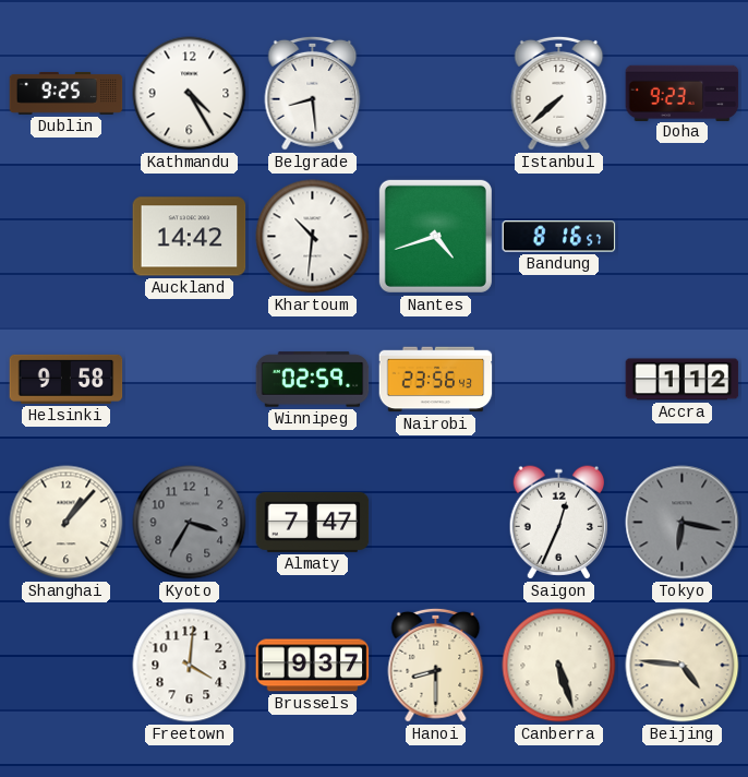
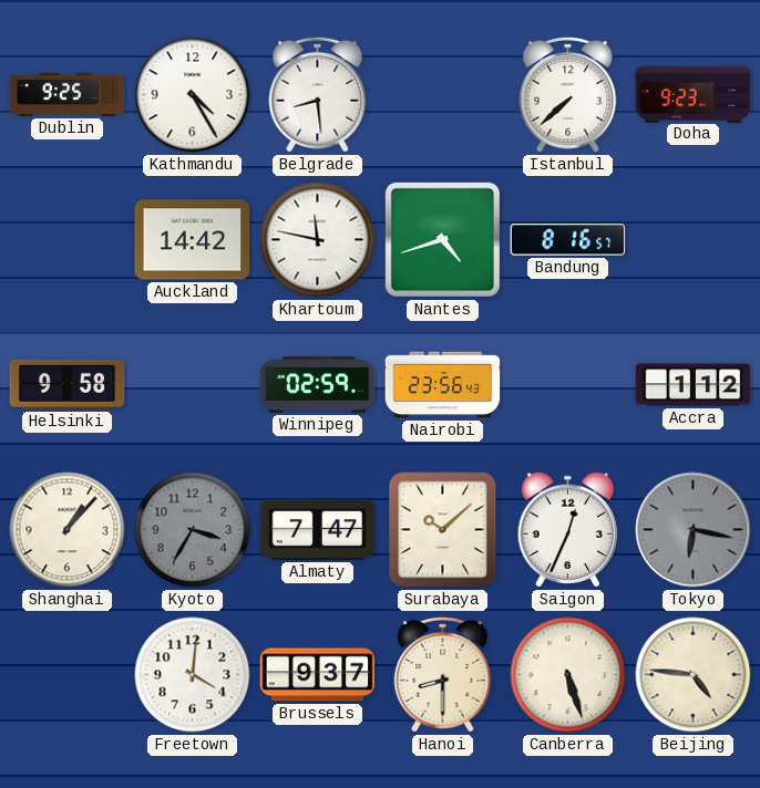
Khartoum: 10:31 -> 11:47
Surabaya: none -> 10:08
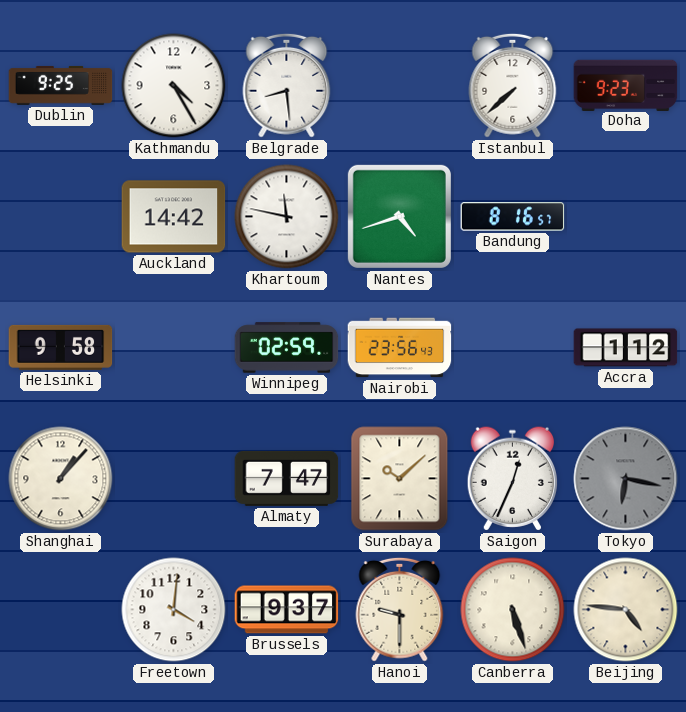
Kyoto: 3:35 -> none
Hanoi: 8:30 -> 9:30
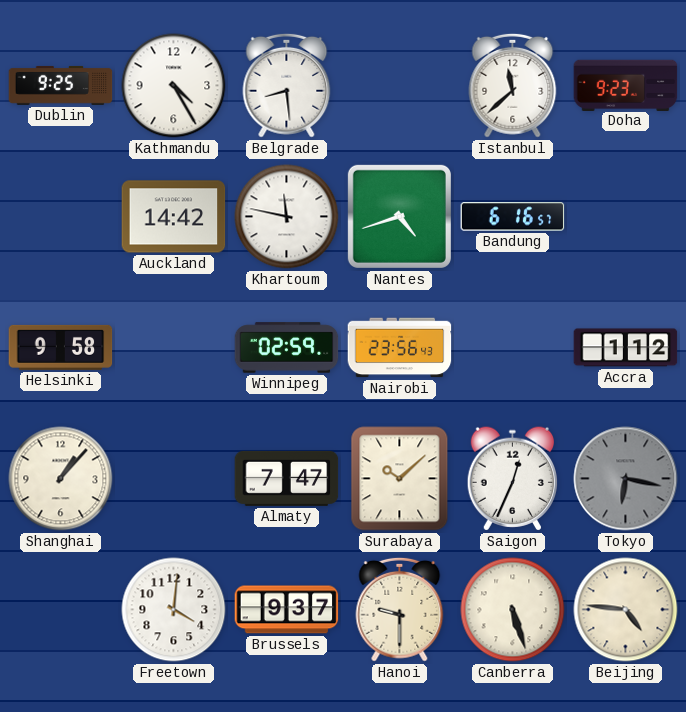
Istanbul: 7:38 -> 11:38
Bandung: 8:16 -> 6:16
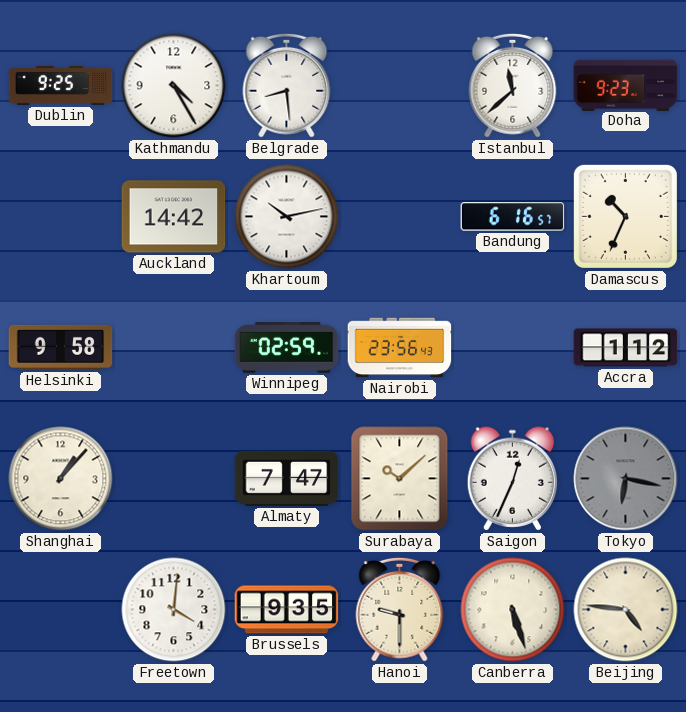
Khartoum: 11:47 -> 10:13
Nantes: 4:42 -> none
Damascus: none -> 10:34
Brussels: 9:37 -> 9:35
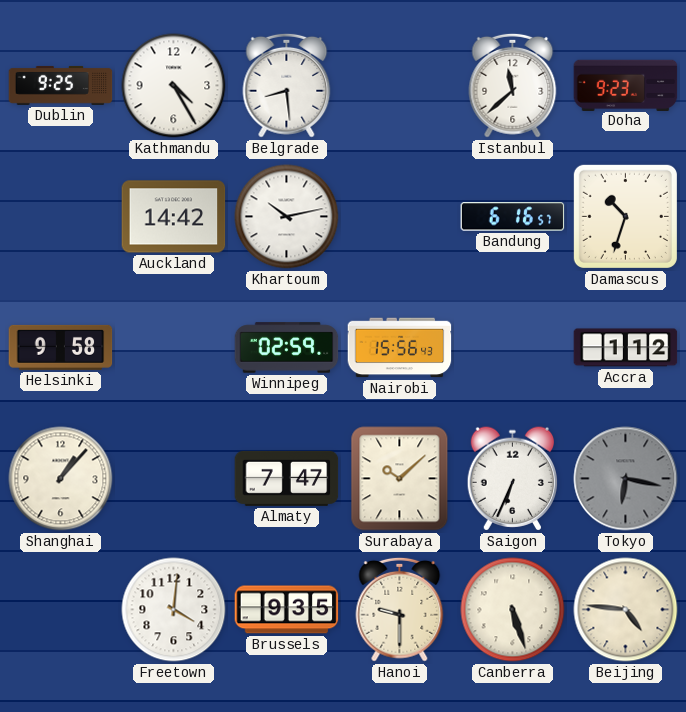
Damascus: 10:34 -> 10:33
Nairobi: 23:56 -> 15:56
Saigon: 12:34 -> 6:34
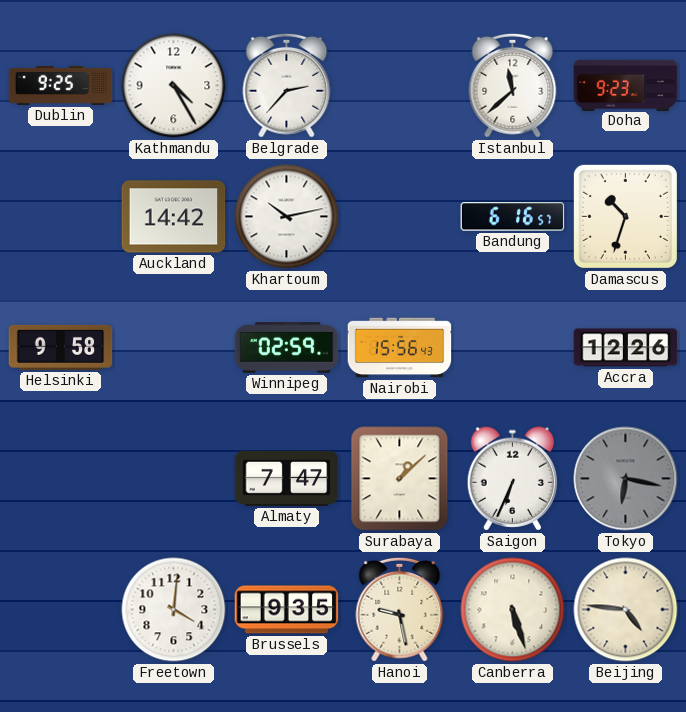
Belgrade: 8:29 -> 2:37
Accra: 1:12 -> 12:26
Shanghai: 1:07 -> none
Surabaya: 10:08 -> 1:08
Hanoi: 9:30 -> 9:28
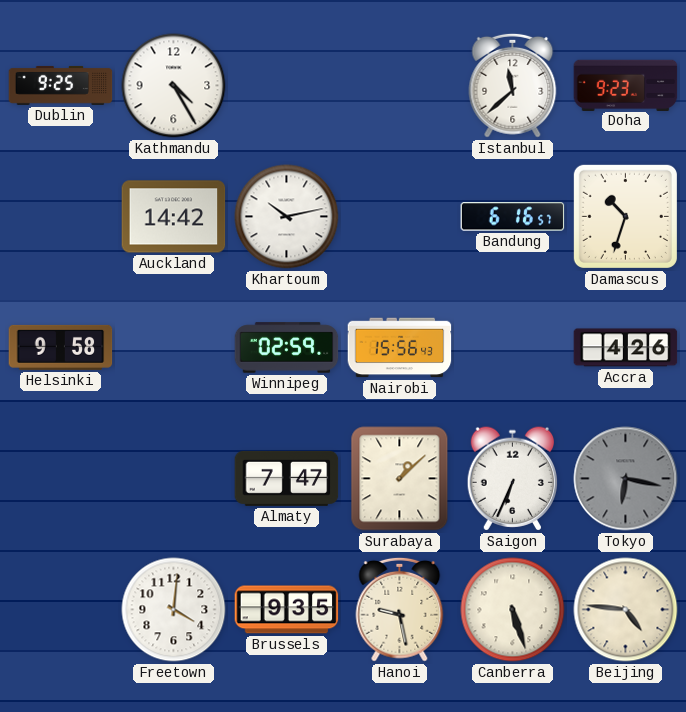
Belgrade: 2:37 -> none
Accra: 12:26 -> 4:26
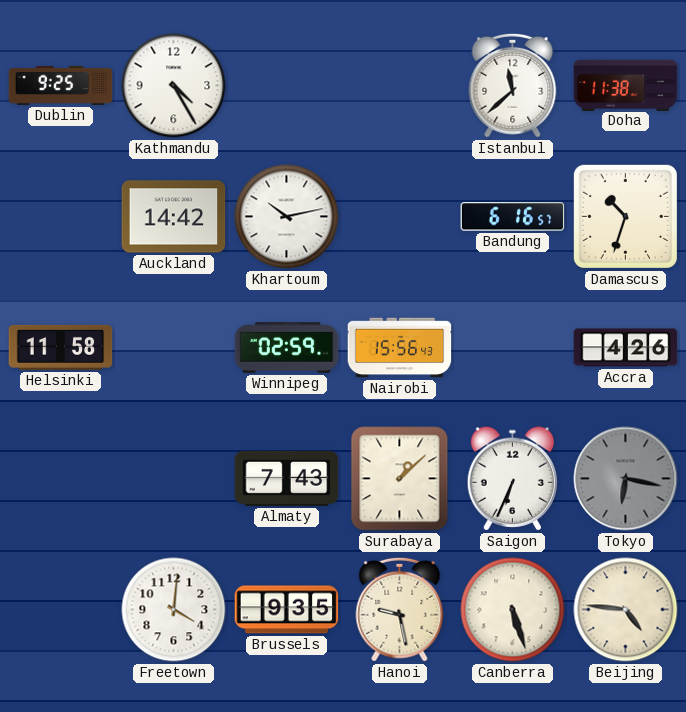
Doha: 9:23 -> 11:38
Helsinki: 9:58 -> 11:58
Almaty: 7:47 -> 7:43
